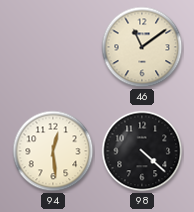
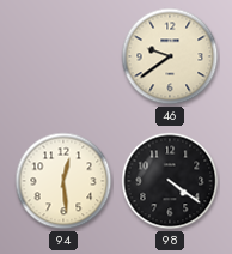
46: 11:09 -> 9:39
98: 4:22 -> 4:21
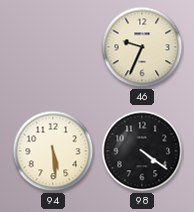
46: 9:39 -> 9:34
94: 12:29 -> 5:29
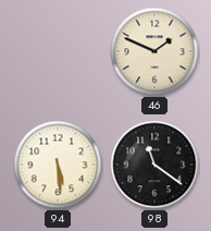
46: 9:34 -> 1:49
98: 4:21 -> 11:21
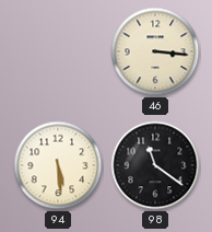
46: 1:49 -> 3:16
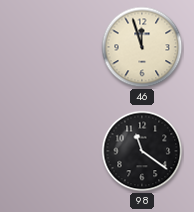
46: 3:16 -> 11:57
94: 5:29 -> none
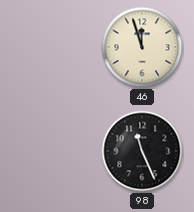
98: 11:21 -> 11:26
